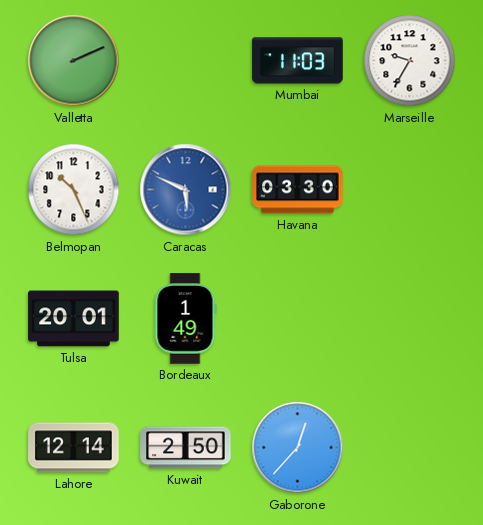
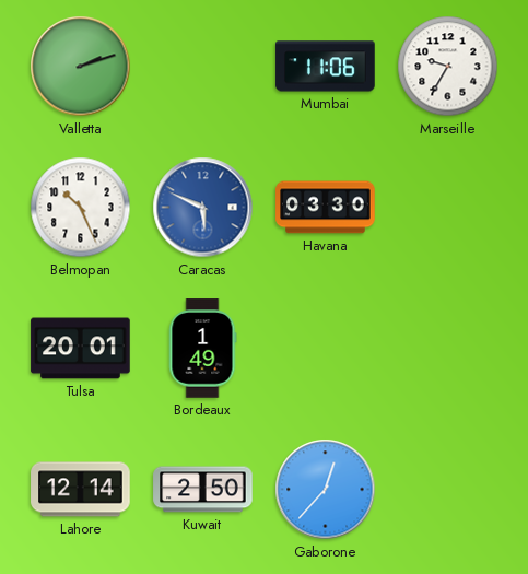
Valletta: 2:11 -> 2:12
Mumbai: 11:03 -> 11:06
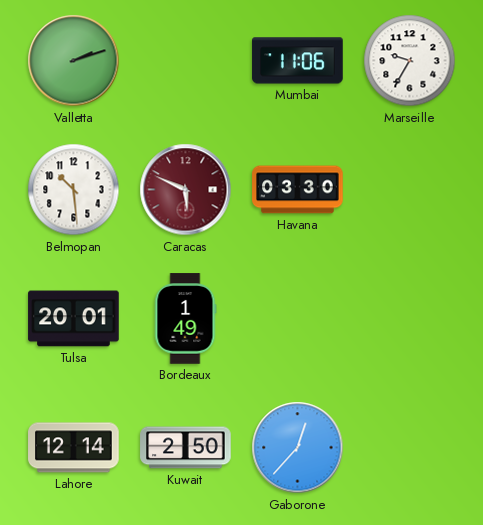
Belmopan: 10:26 -> 10:29
Caracas dial: blue -> burgundy
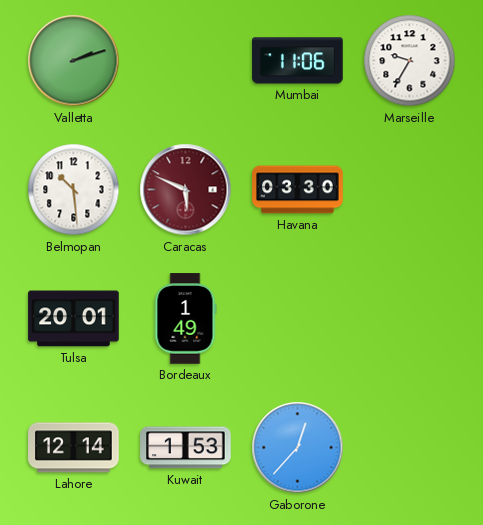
Kuwait: 2:50 -> 1:53
